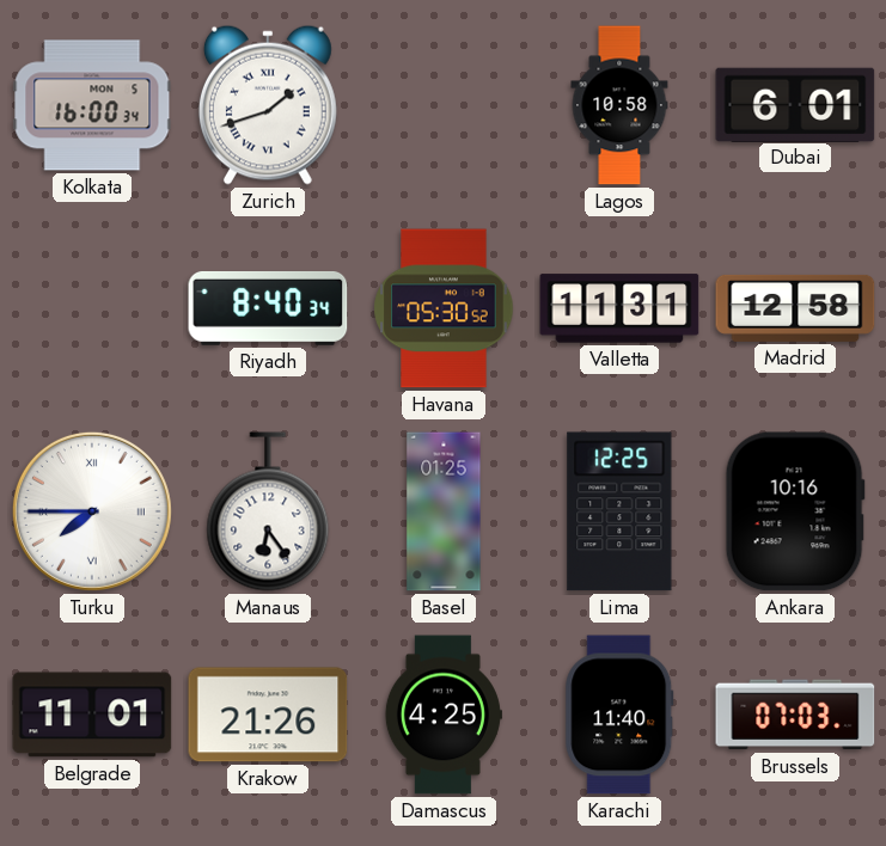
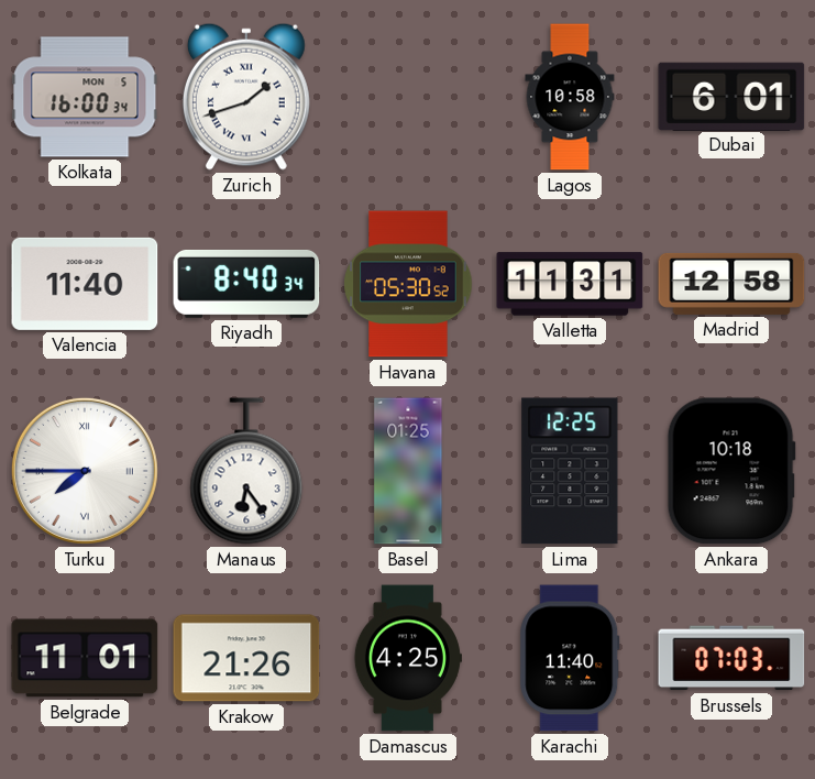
Valencia: none -> 11:40
Ankara: 10:16 -> 10:18
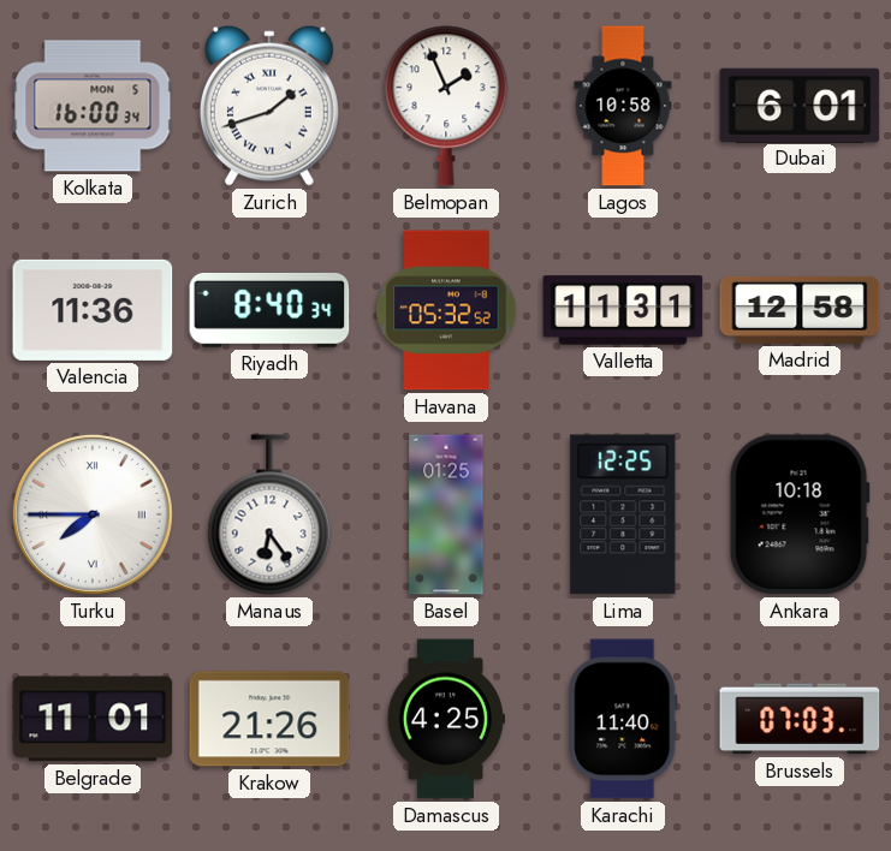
Belmopan: none -> 1:56
Valencia: 11:40 -> 11:36
Havana: 05:30 -> 05:32
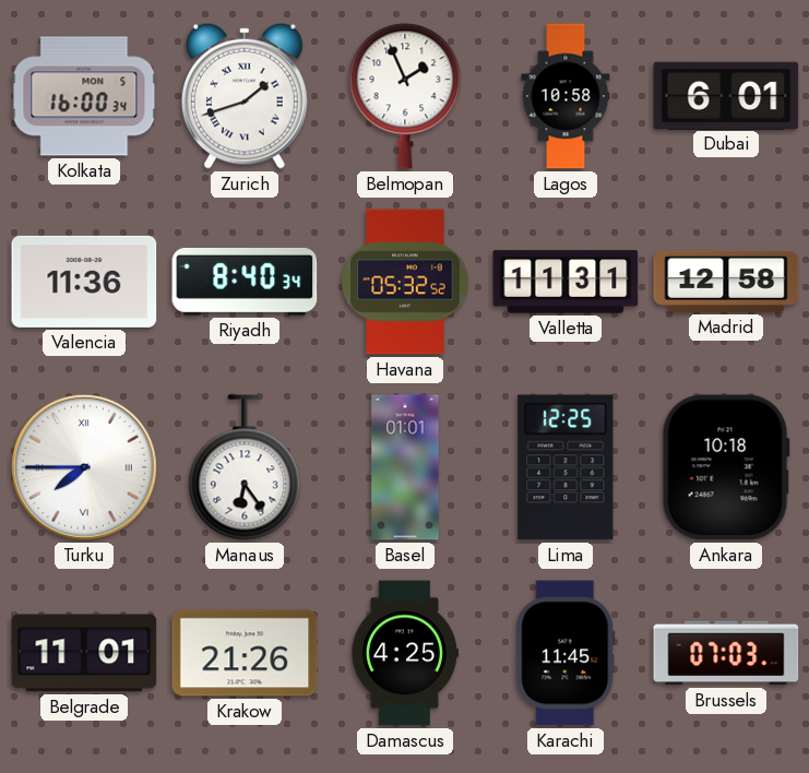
Basel: 01:25 -> 01:01
Karachi: 11:40 -> 11:45
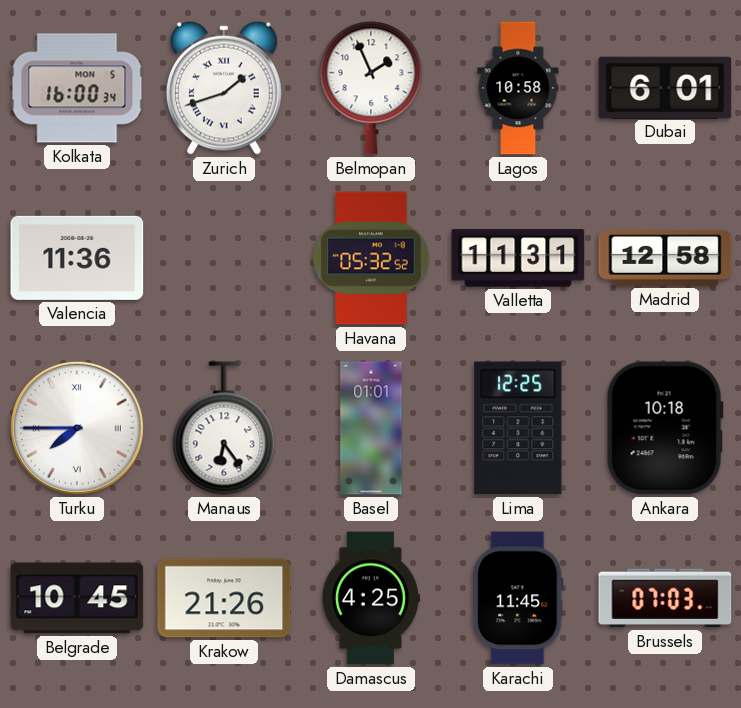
Riyadh: 8:40 -> none
Belgrade: 11:01 -> 10:45
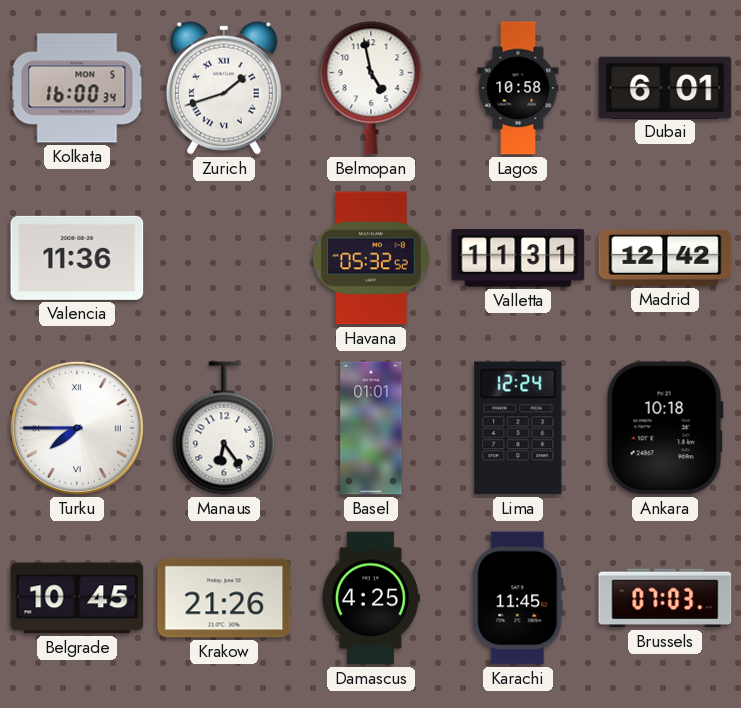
Belmopan: 1:56 -> 4:58
Madrid: 12:58 -> 12:42
Lima: 12:25 -> 12:24
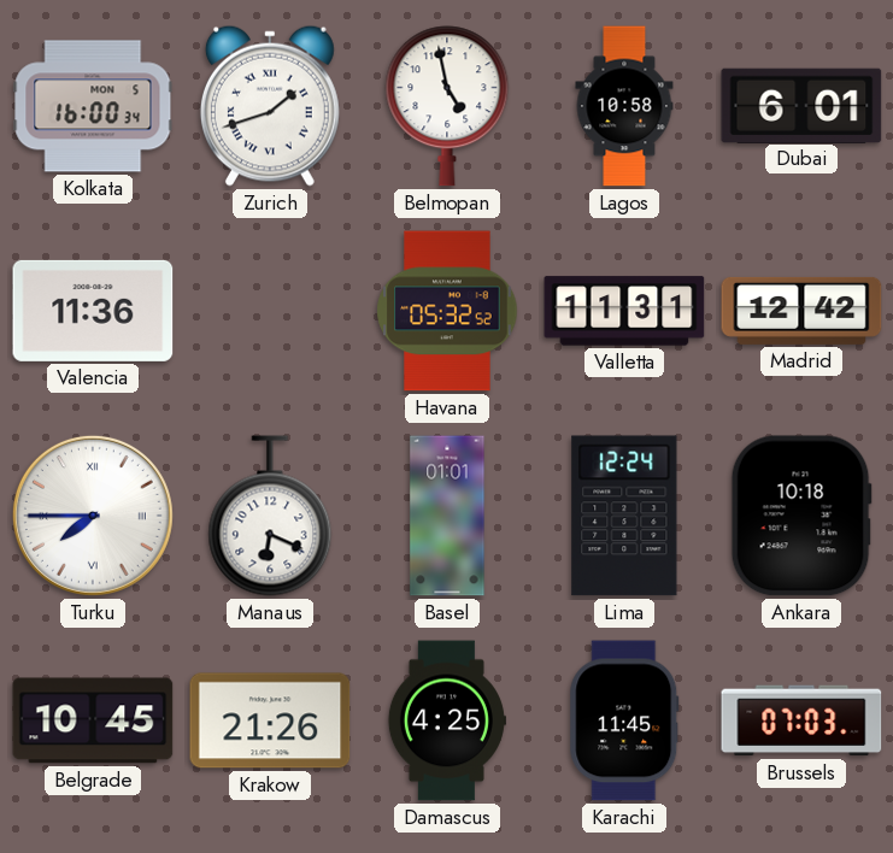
Manaus: 6:24 -> 6:19
